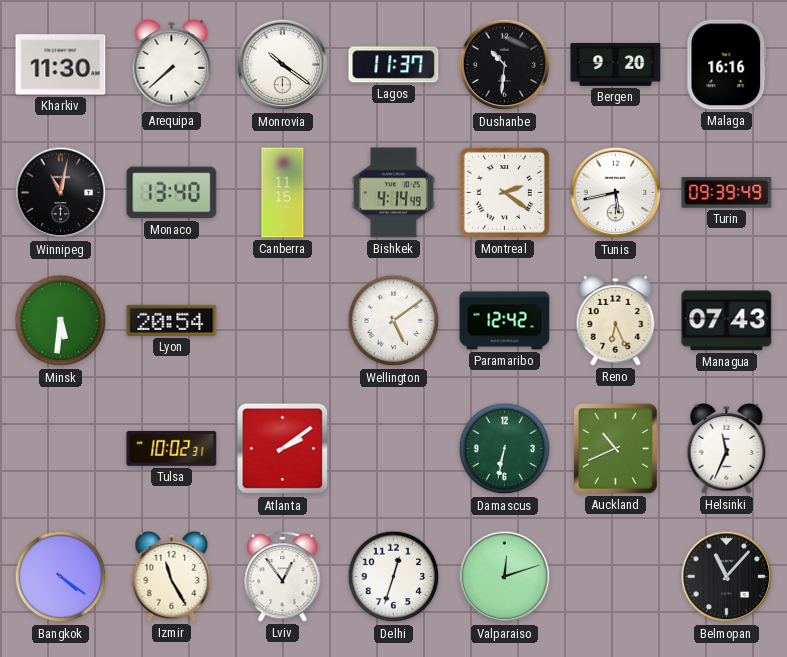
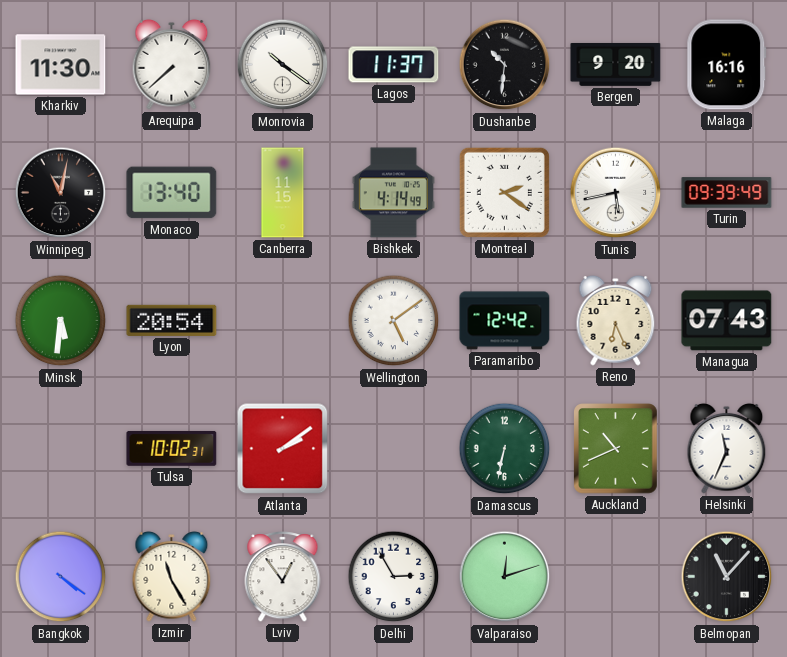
Delhi: 12:33 -> 2:55
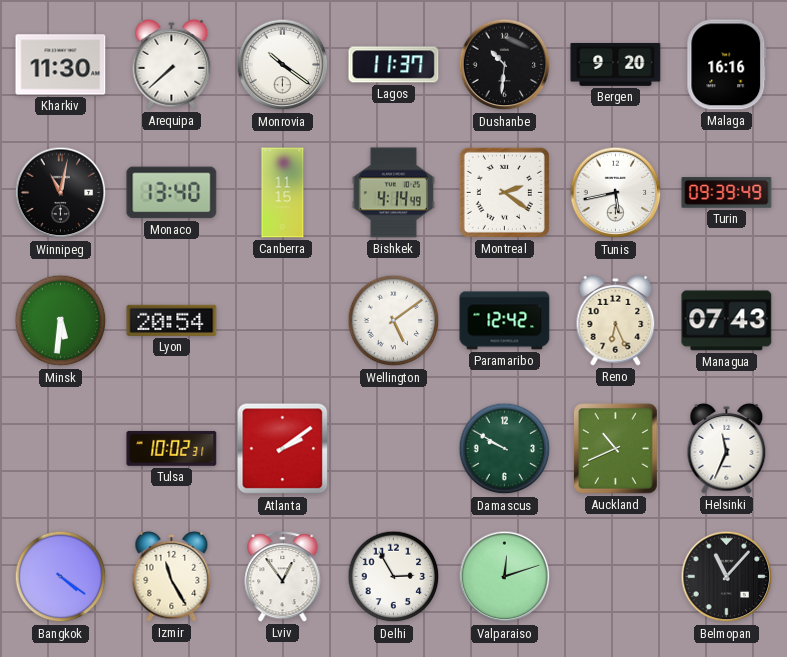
Damascus: 6:32 -> 9:50
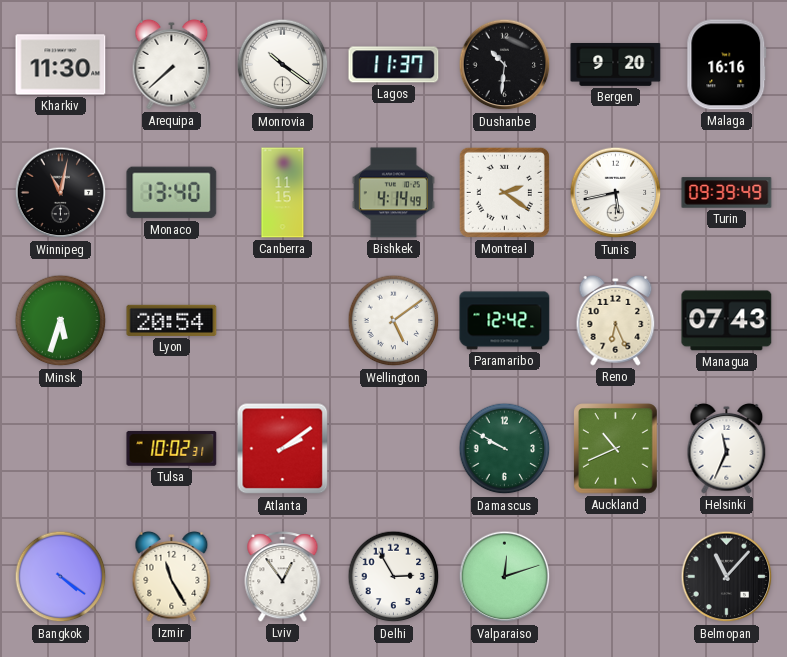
Minsk: 5:31 -> 5:33
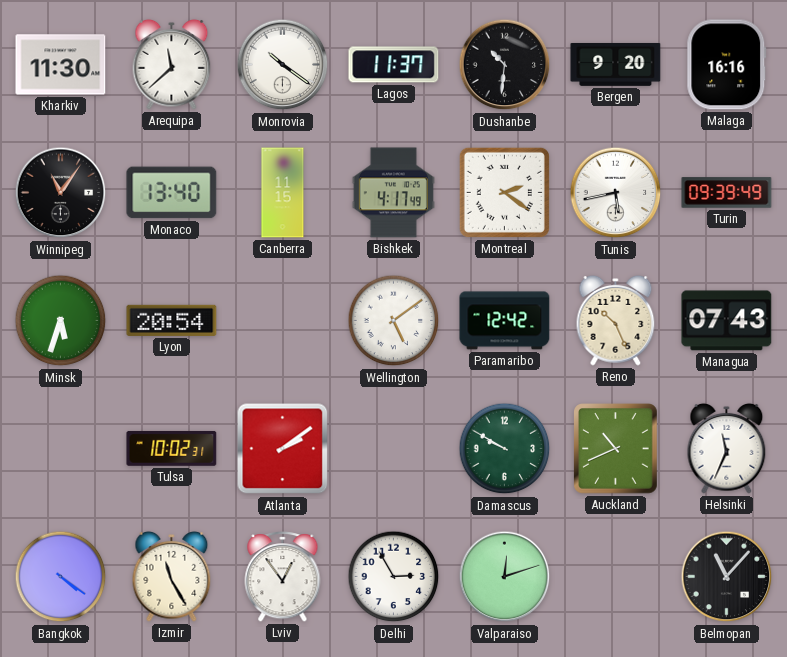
Arequipa: 7:38 -> 11:38
Winnipeg: 11:02 -> 11:06
Bishkek: 4:14 -> 4:17
Reno: 6:26 -> 10:26
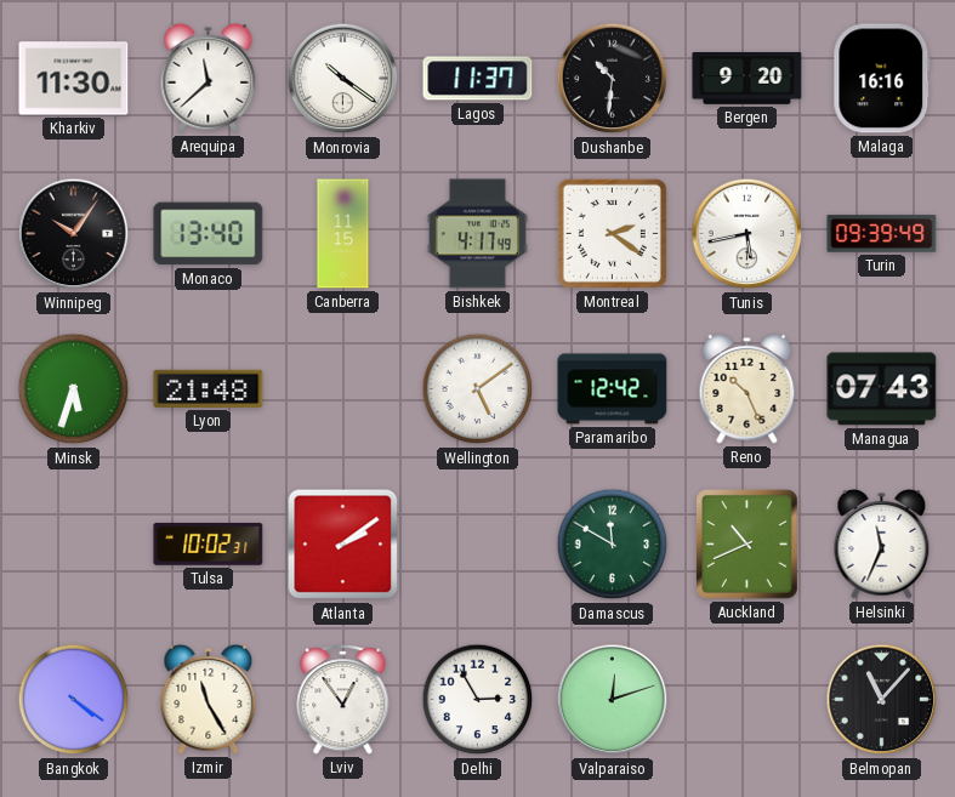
Winnipeg: 11:06 -> 10:06
Lyon: 20:54 -> 21:48
Damascus: 9:50 -> 11:50
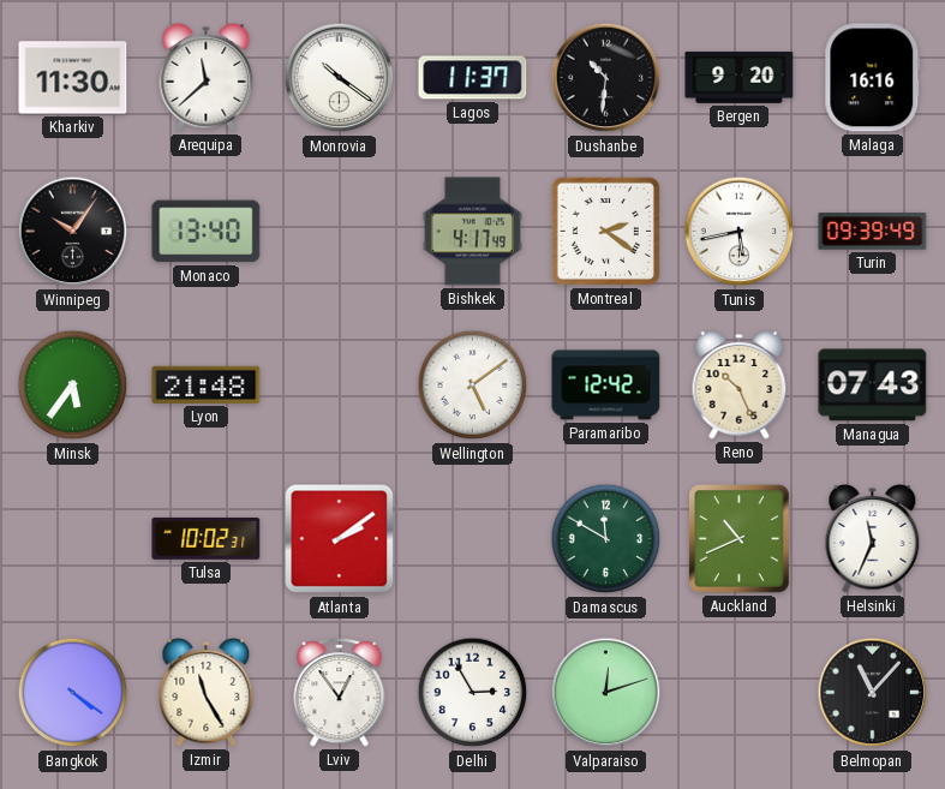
Canberra: 11:15 -> none
Minsk: 5:33 -> 5:36
